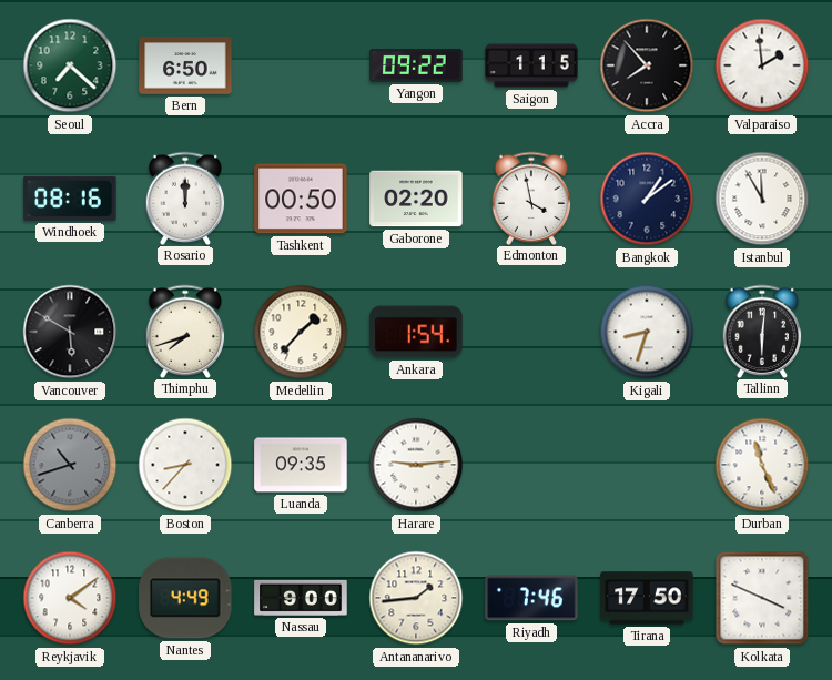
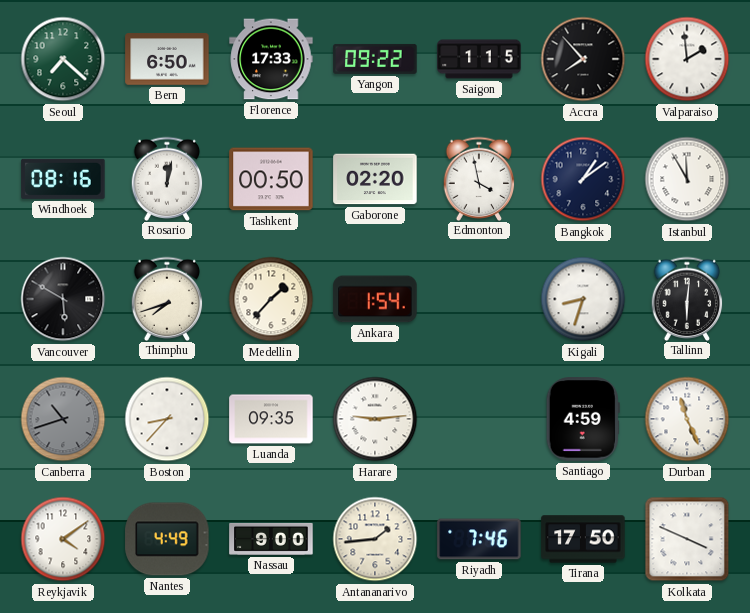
Florence: none -> 17:33
Rosario: 12:00 -> 12:02
Santiago: none -> 4:59
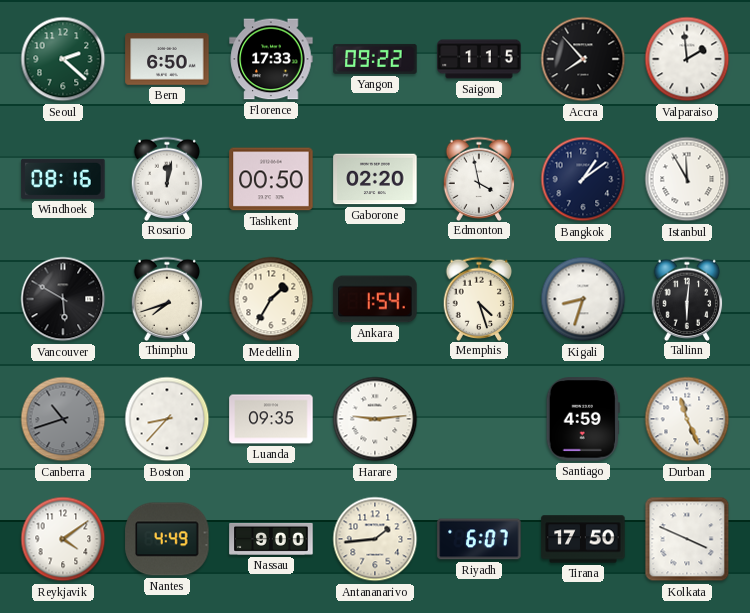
Seoul: 7:22 -> 2:22
Medellin: 1:37 -> 1:35
Memphis: none -> 4:27
Riyadh: 7:46 -> 6:07
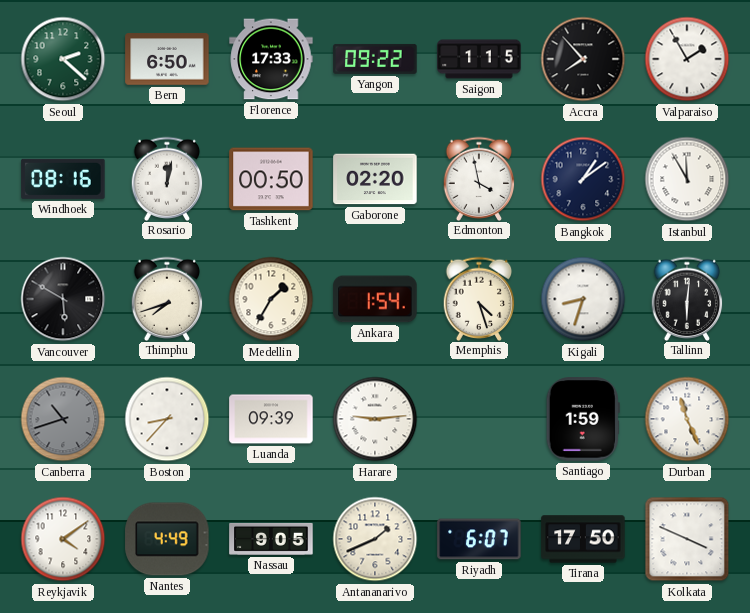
Valparaiso: 1:59 -> 1:55
Luanda: 09:35 -> 09:39
Santiago: 4:59 -> 1:59
Nassau: 9:00 -> 9:05
Antananarivo: 1:44 -> 1:41
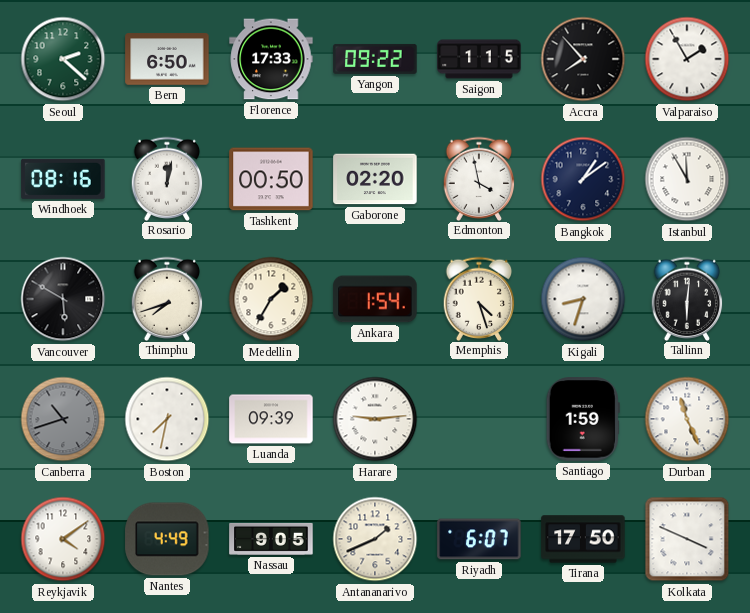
Boston: 8:37 -> 7:32
